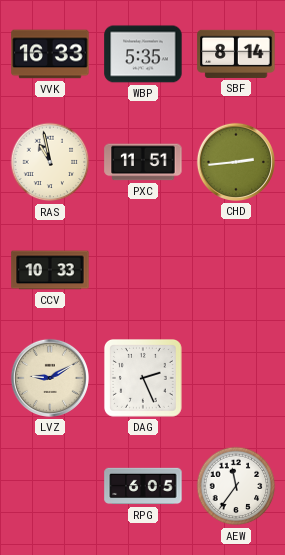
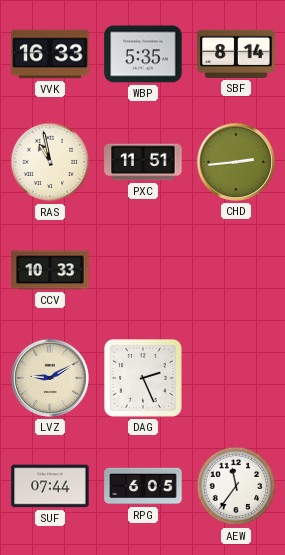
SUF: none -> 07:44
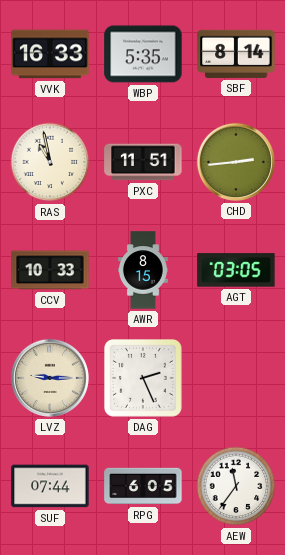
AWR: none -> 8:15
AGT: none -> 03:05
LVZ: 9:10 -> 9:15
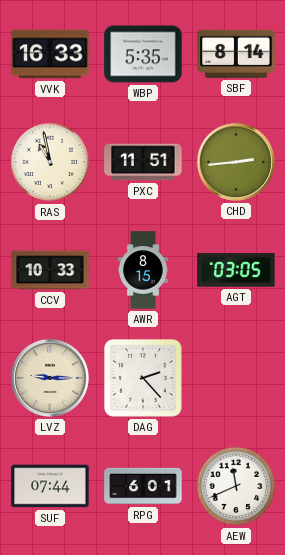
DAG: 2:26 -> 2:23
RPG: 6:05 -> 6:01
AEW: 11:36 -> 11:41
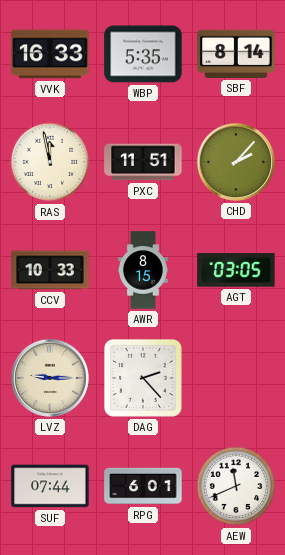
RAS: 10:58 -> 11:58
CHD: 2:44 -> 2:07
